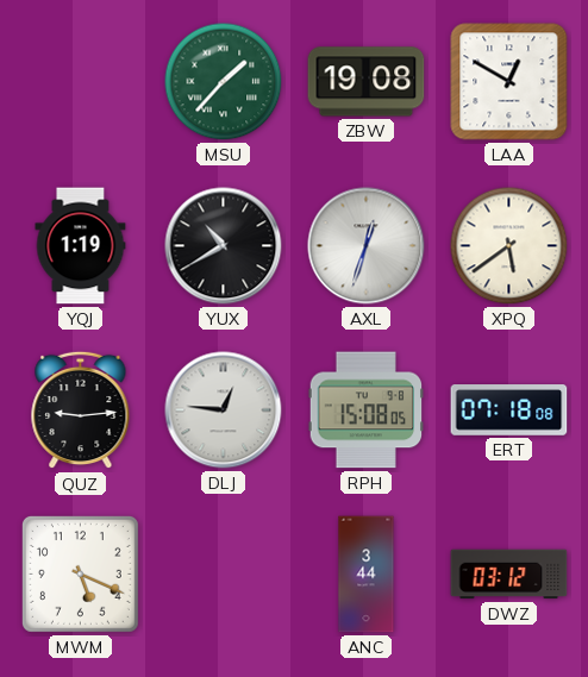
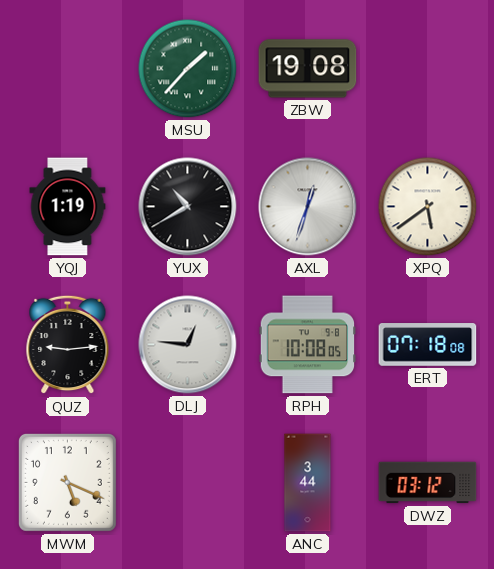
LAA: 12:50 -> none
RPH: 15:08 -> 10:08
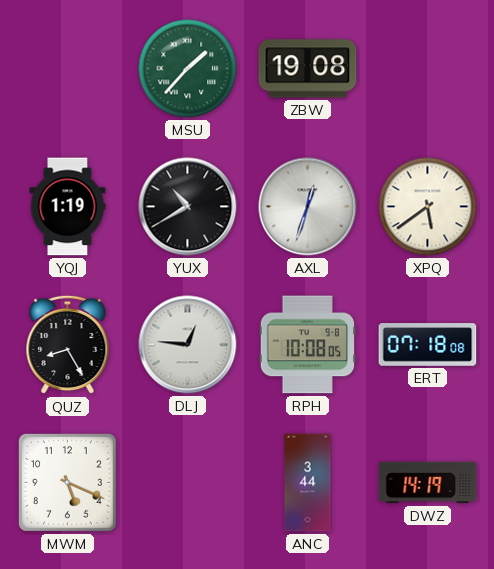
QUZ: 9:14 -> 8:25
DWZ: 03:12 -> 14:19
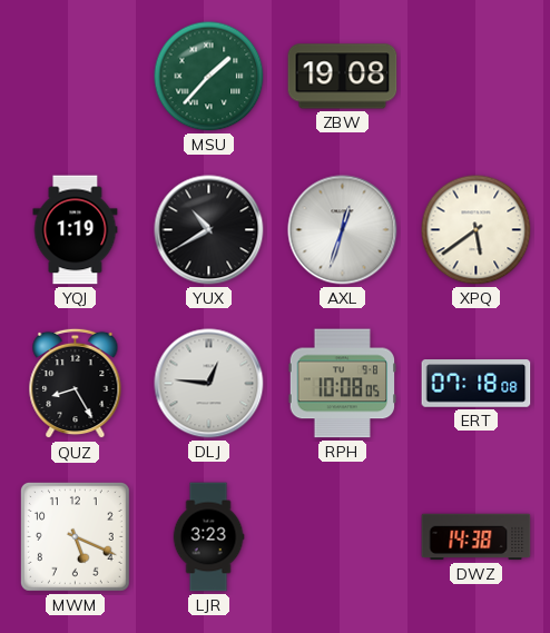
LJR: none -> 3:23
ANC: 3:44 -> none
DWZ: 14:19 -> 14:38
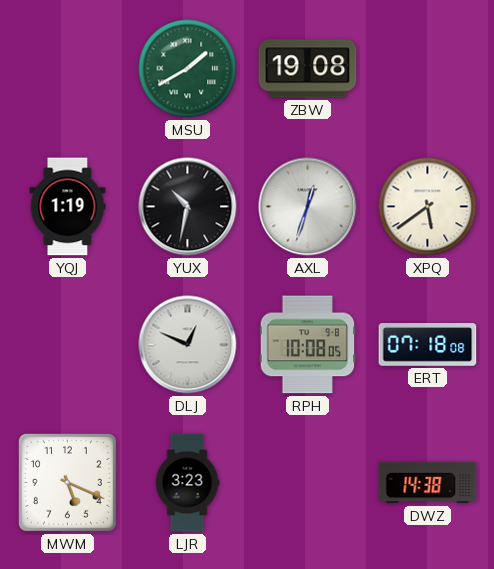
MSU: 1:37 -> 1:40
YUX: 10:40 -> 10:32
QUZ: 8:25 -> none
DLJ: 12:46 -> 12:49
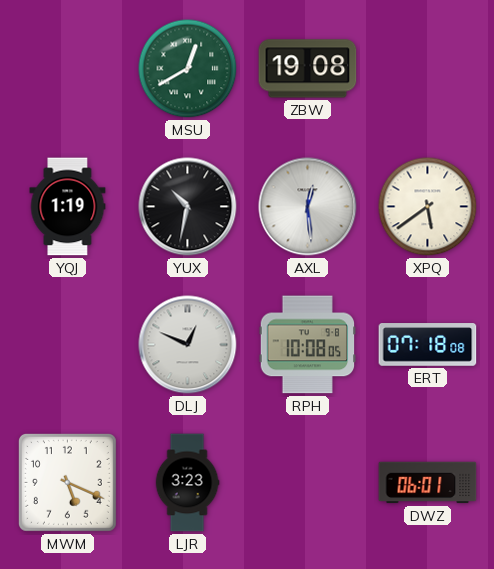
MSU: 1:40 -> 12:40
AXL: 12:33 -> 12:29
DWZ: 14:38 -> 06:01
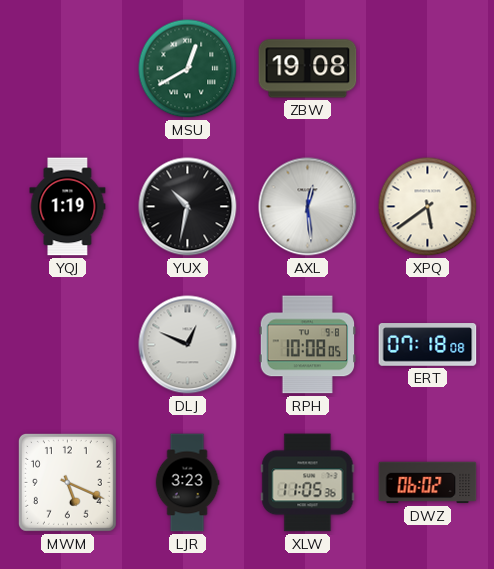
XLW: none -> 11:05
DWZ: 06:01 -> 06:02
